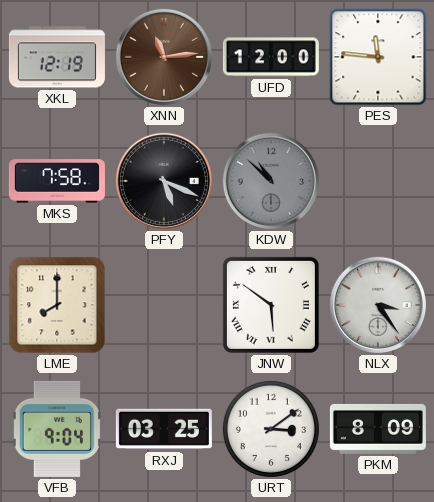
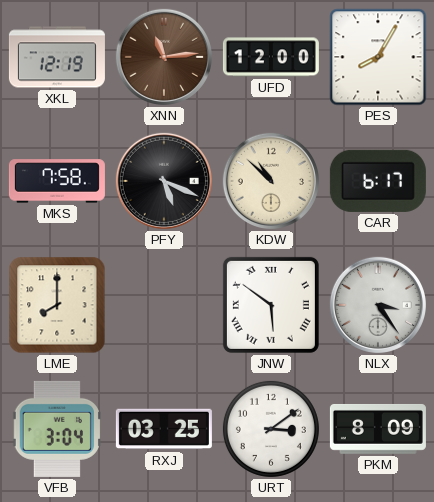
PES: 11:46 -> 8:05
KDW dial: grey -> cream
CAR: none -> 6:17
VFB: 9:04 -> 3:04
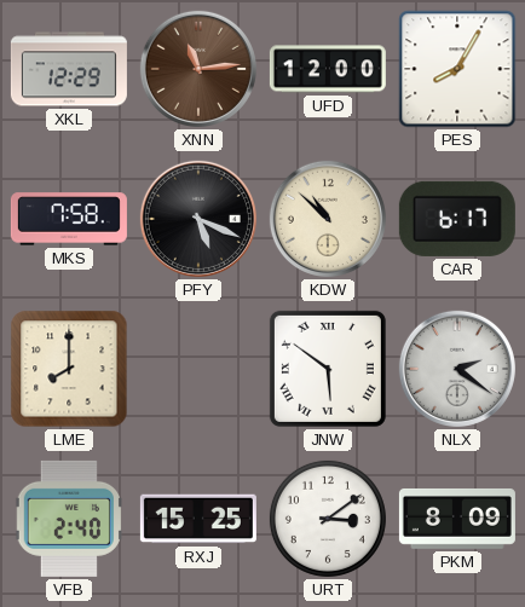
XKL: 12:19 -> 12:29
NLX: 3:24 -> 2:21
VFB: 3:04 -> 2:40
RXJ: 03:25 -> 15:25
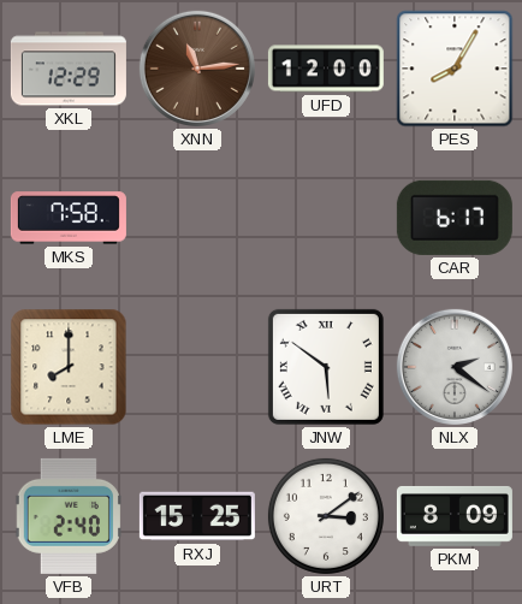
PFY: 5:19 -> none
KDW: 10:52 -> none
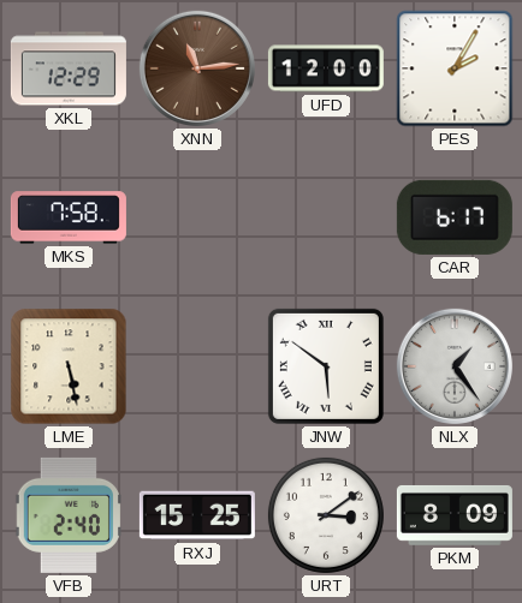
PES: 8:05 -> 2:05
LME: 8:00 -> 5:28
NLX: 2:21 -> 1:24
